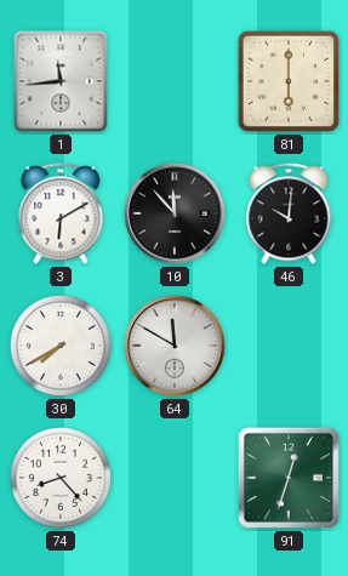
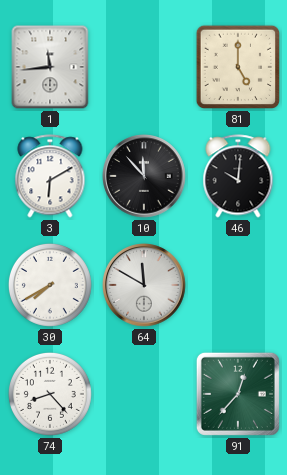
81: 6:00 -> 5:00
91: 12:33 -> 12:37
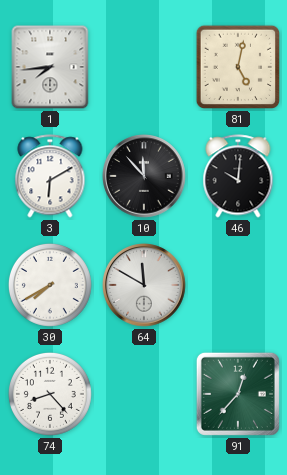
1: 11:44 -> 7:44
81: 5:00 -> 5:02
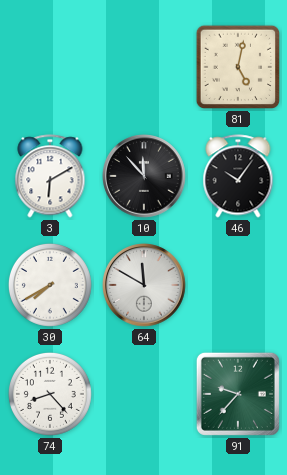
1: 7:44 -> none
46: 10:01 -> 10:06
91: 12:37 -> 9:37
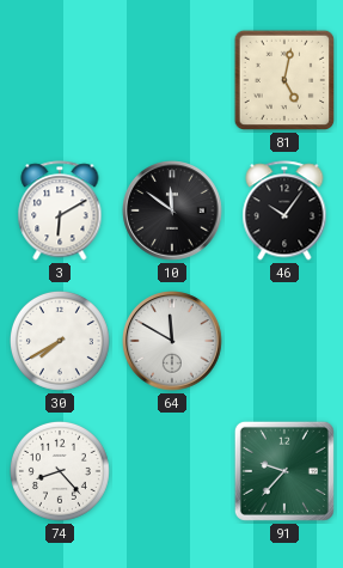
10: 11:53 -> 11:51
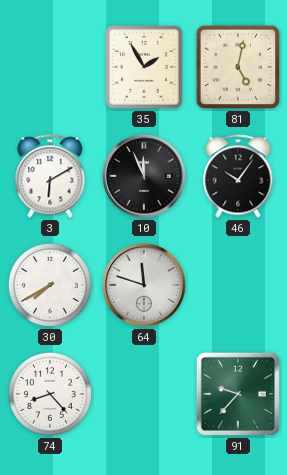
35: none -> 1:55
10: 11:51 -> 11:56
64: 11:50 -> 11:48
